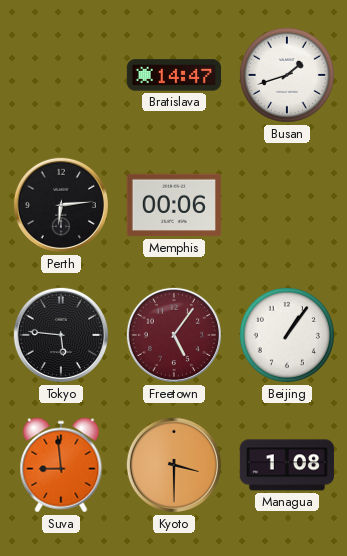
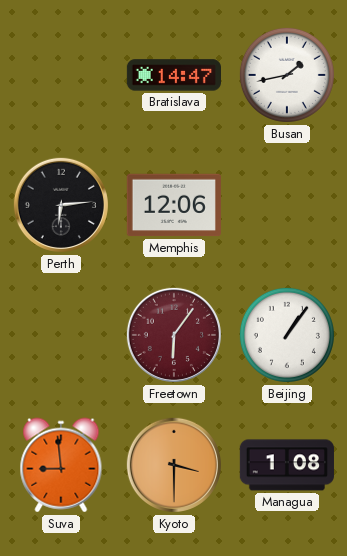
Busan: 1:42 -> 1:43
Memphis: 00:06 -> 12:06
Tokyo: 5:46 -> none
Freetown: 5:06 -> 6:06
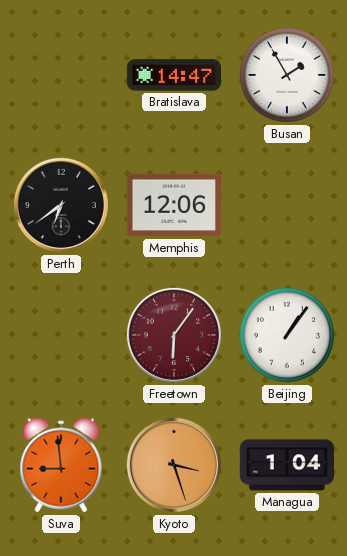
Busan: 1:43 -> 1:55
Perth: 6:14 -> 6:39
Kyoto: 3:30 -> 3:27
Managua: 1:08 -> 1:04
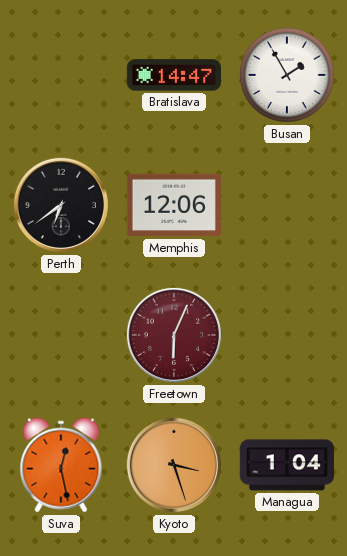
Freetown: 6:06 -> 6:04
Beijing: 1:06 -> none
Suva: 8:59 -> 12:28
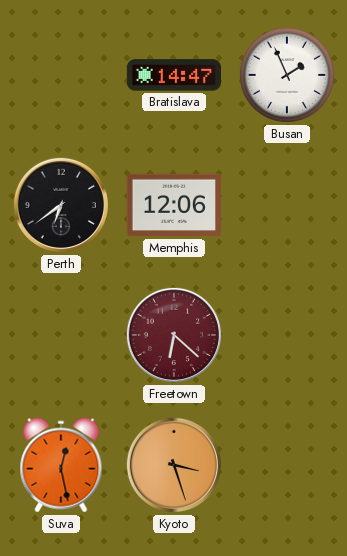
Busan: 1:55 -> 1:56
Freetown: 6:04 -> 6:22
Managua: 1:04 -> none
